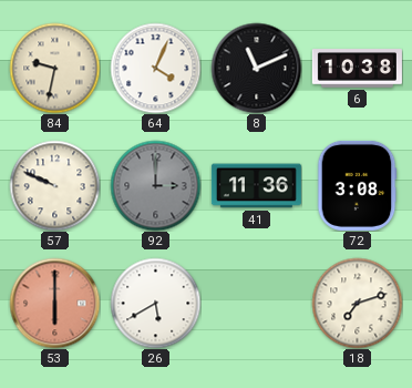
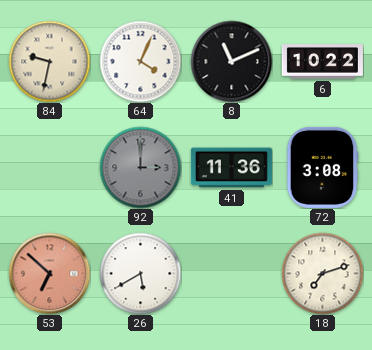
6: 10:38 -> 10:22
57: 9:49 -> none
53: 6:00 -> 6:52
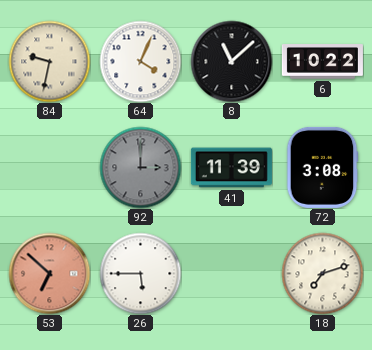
8: 11:11 -> 11:08
41: 11:36 -> 11:39
26: 5:40 -> 5:45
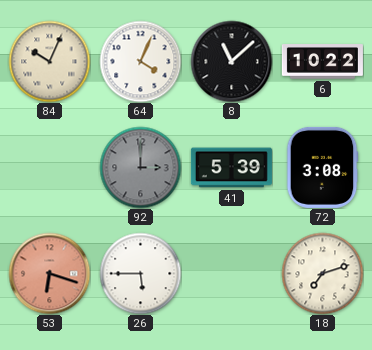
84: 9:32 -> 10:04
41: 11:39 -> 5:39
53: 6:52 -> 6:18
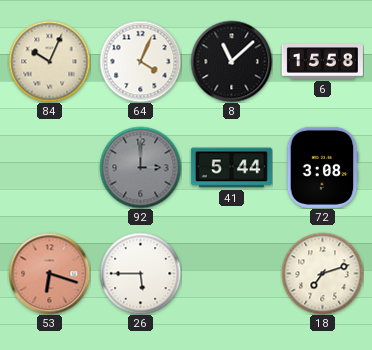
6: 10:22 -> 15:58
41: 5:39 -> 5:44
